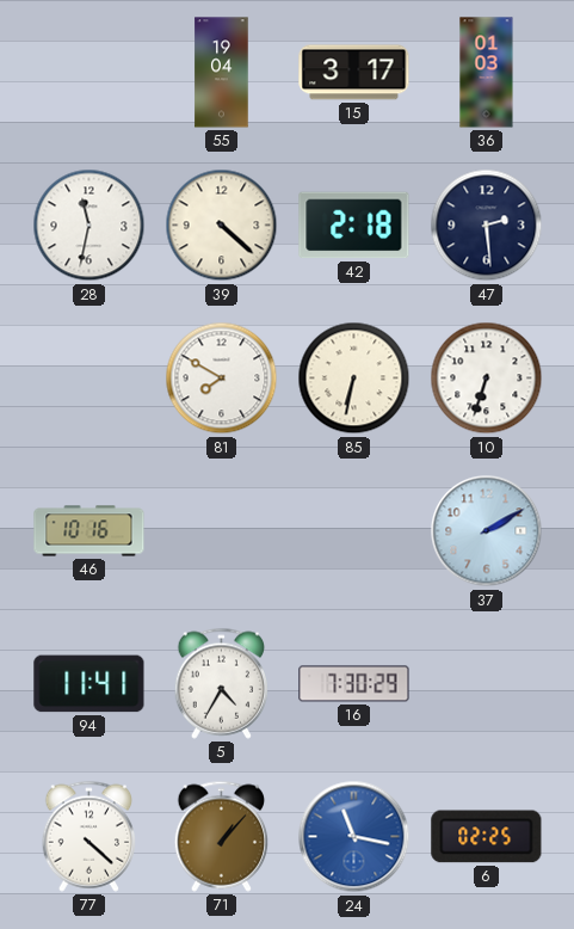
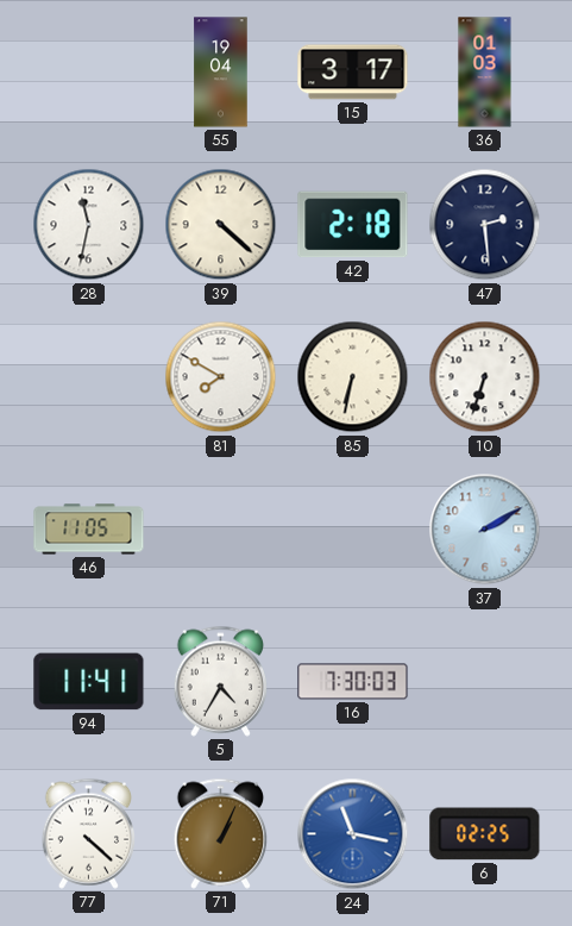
46: 10:16 -> 11:05
16: 7:30:29 -> 7:30:03
71: 1:07 -> 1:04
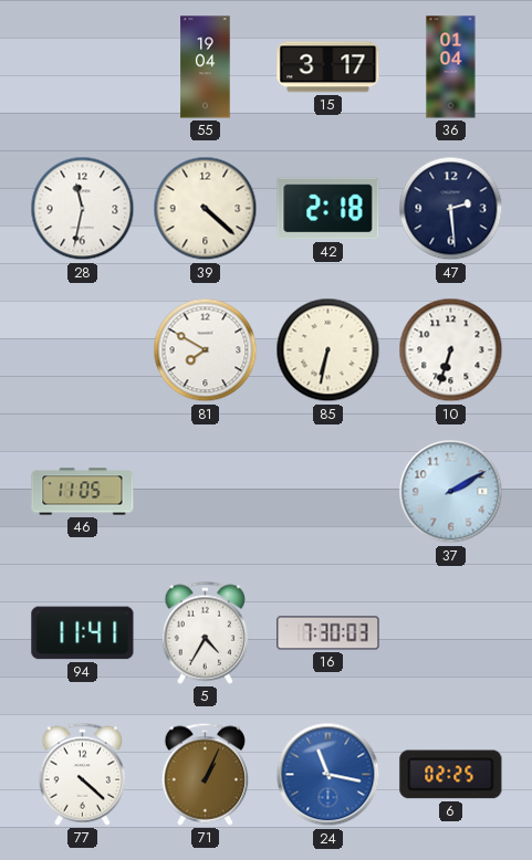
36: 01:03 -> 01:04
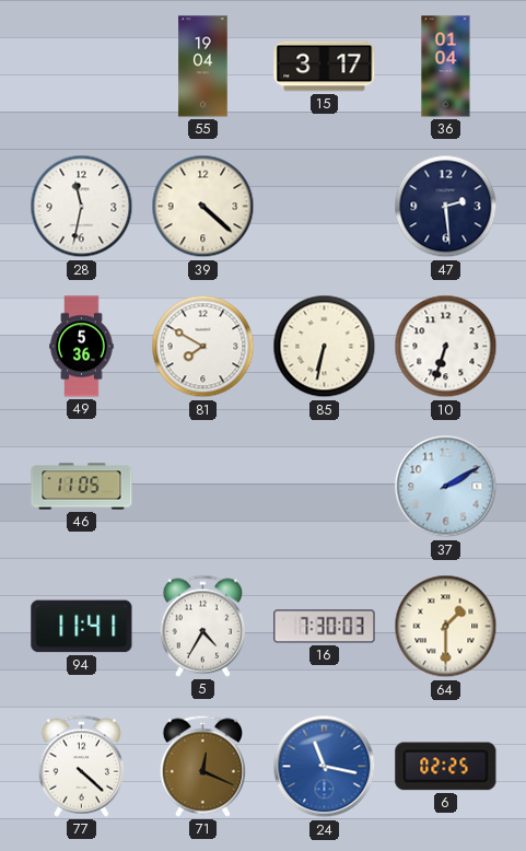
42: 2:18 -> none
49: none -> 5:36
64: none -> 1:30
71: 1:04 -> 12:19
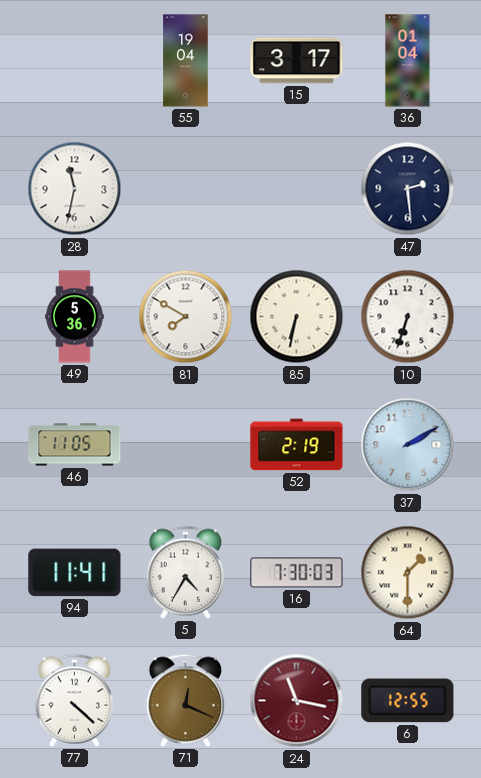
39: 4:22 -> none
52: none -> 2:19
24 dial: blue -> burgundy
6: 02:25 -> 12:55
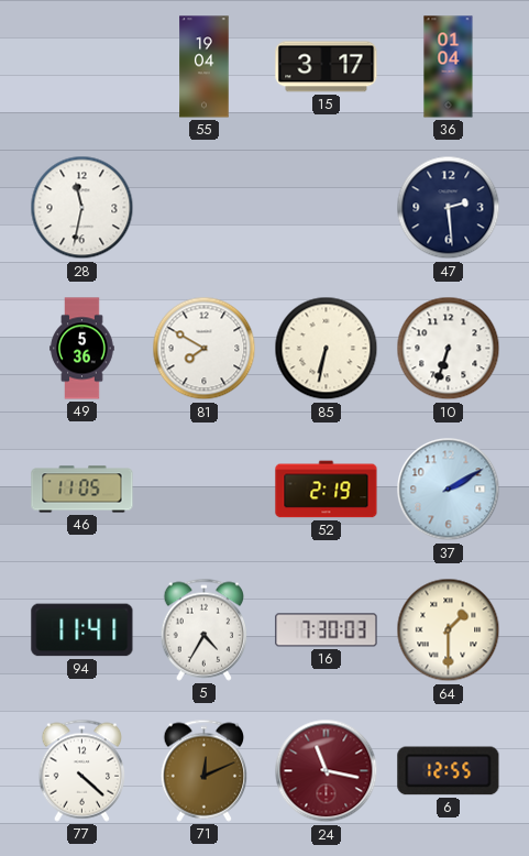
71: 12:19 -> 12:11
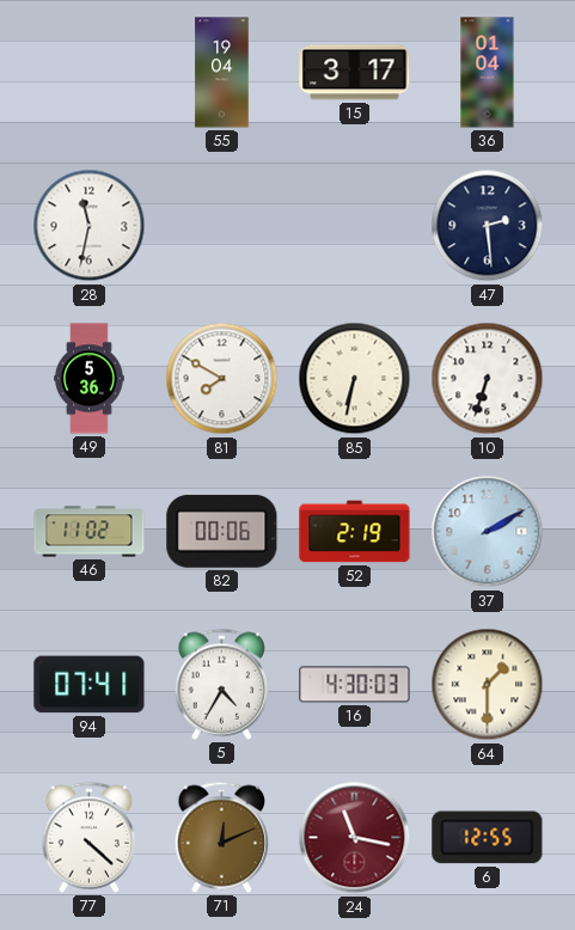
46: 11:05 -> 11:02
82: none -> 00:06
94: 11:41 -> 07:41
16: 7:30 -> 4:30
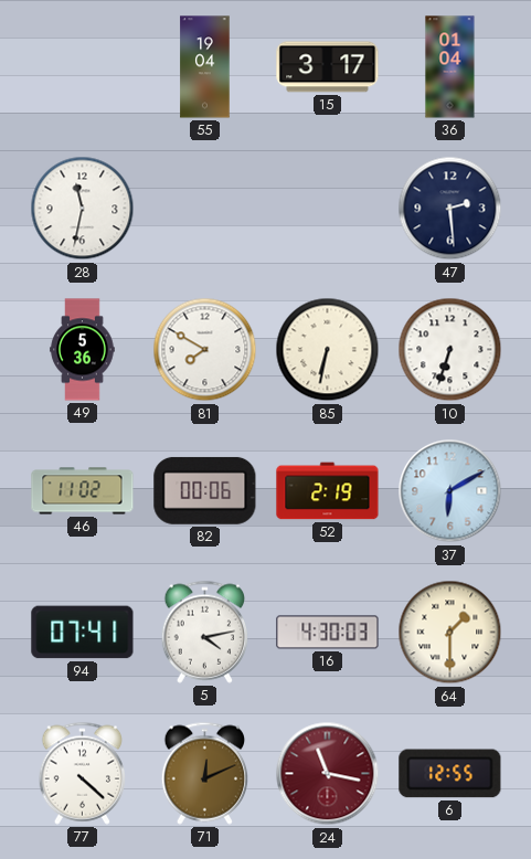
37: 2:10 -> 6:10
5: 4:35 -> 4:13
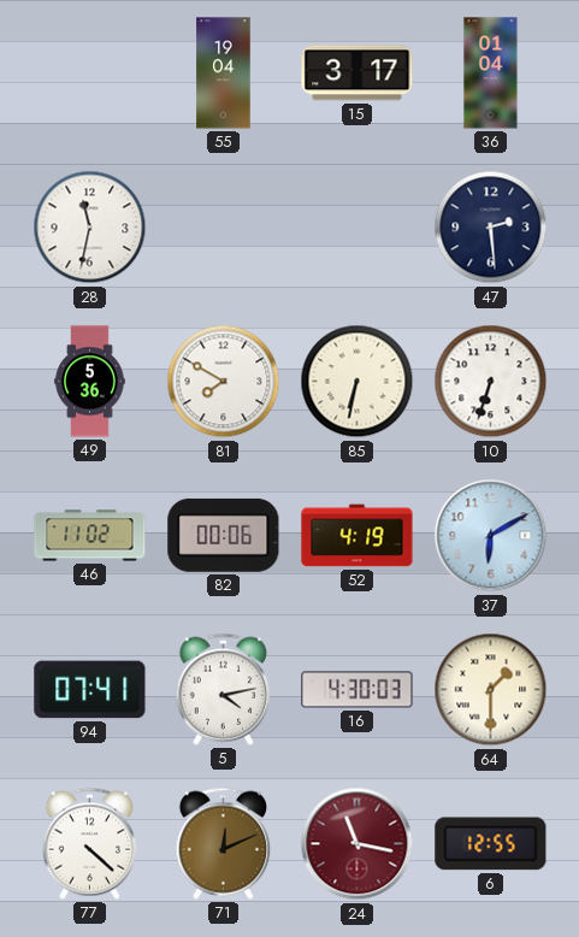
52: 2:19 -> 4:19
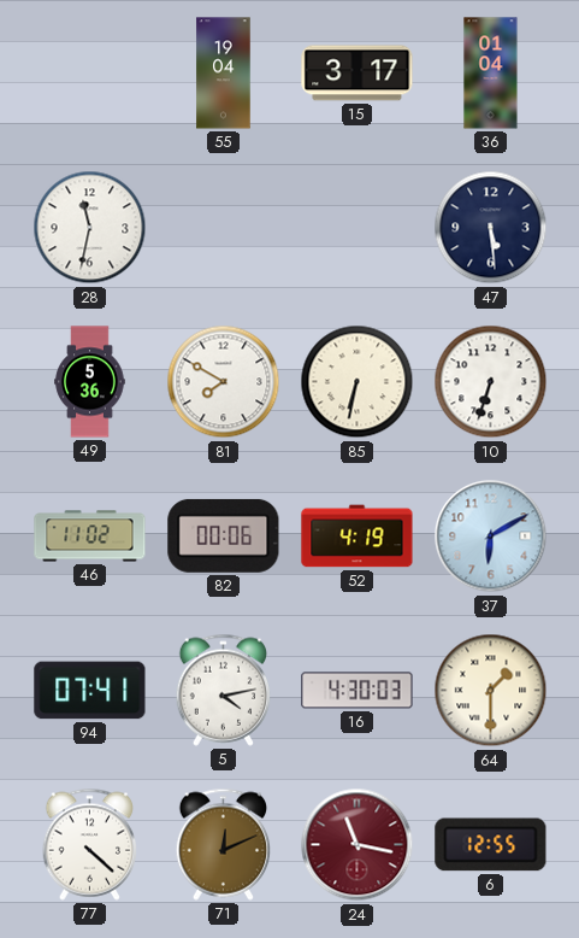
47: 2:29 -> 5:29
